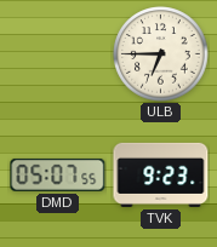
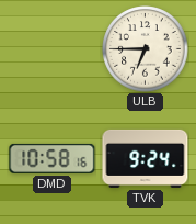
DMD: 05:07 -> 10:58
TVK: 9:23 -> 9:24
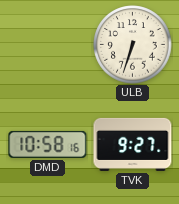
ULB: 6:45 -> 6:33
TVK: 9:24 -> 9:27
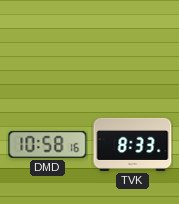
ULB: 6:33 -> none
TVK: 9:27 -> 8:33
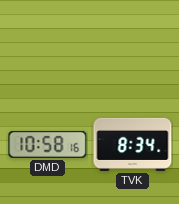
TVK: 8:33 -> 8:34
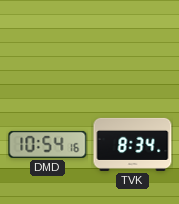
DMD: 10:58 -> 10:54
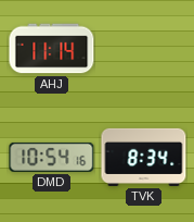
AHJ: none -> 11:14
